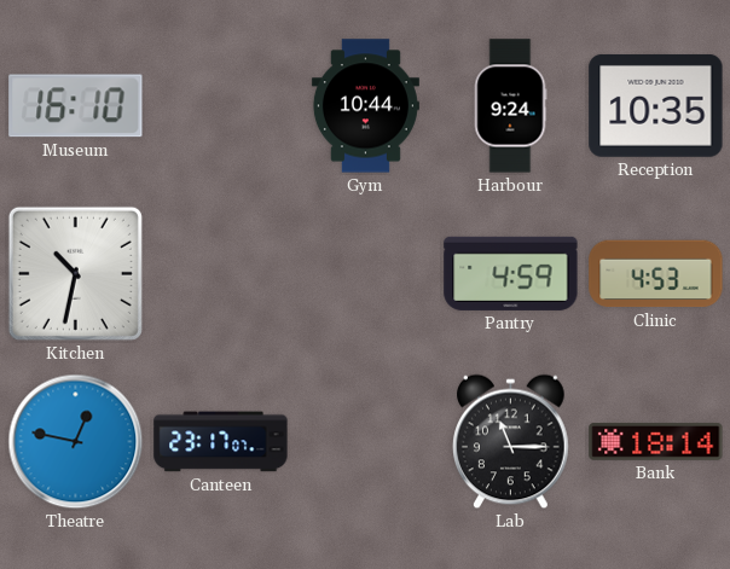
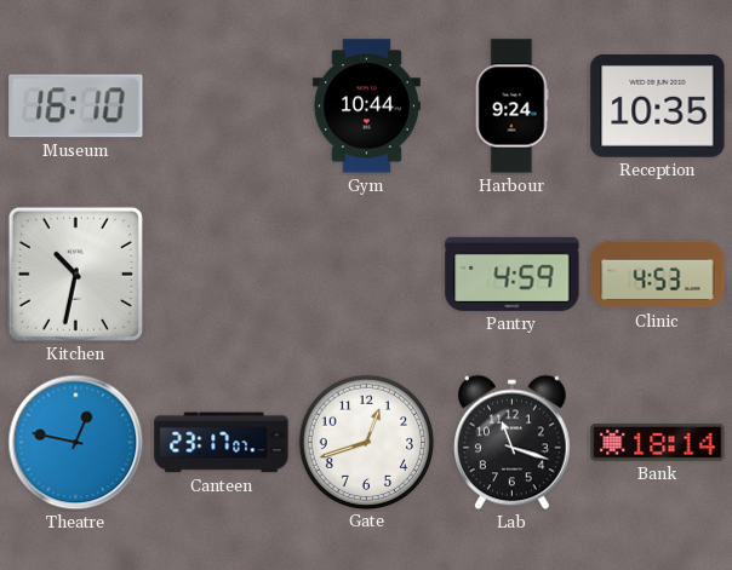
Gate: none -> 12:42
Lab: 11:15 -> 11:18
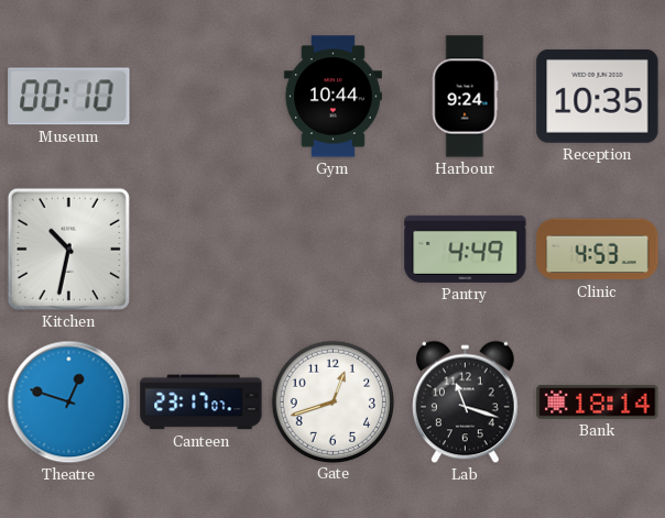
Museum: 16:10 -> 00:10
Pantry: 4:59 -> 4:49
Theatre: 12:47 -> 12:48
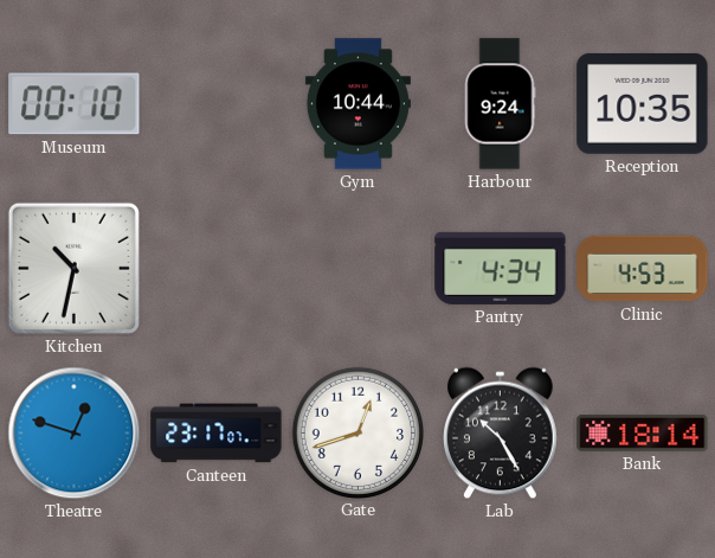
Pantry: 4:49 -> 4:34
Lab: 11:18 -> 10:25
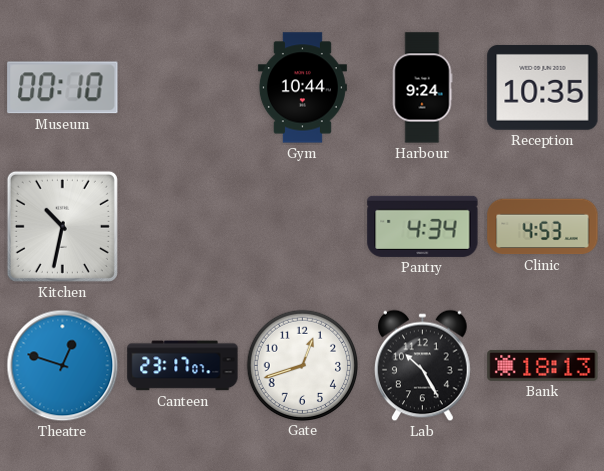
Bank: 18:14 -> 18:13
